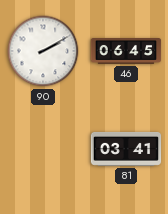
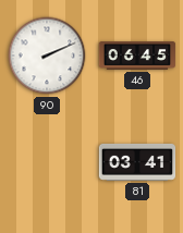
90: 2:10 -> 2:11
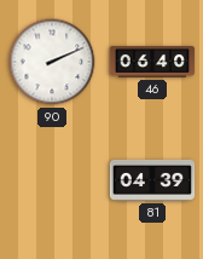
46: 06:45 -> 06:40
81: 03:41 -> 04:39
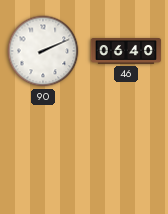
81: 04:39 -> none
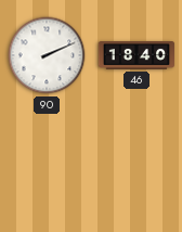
46: 06:40 -> 18:40
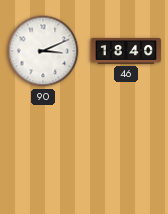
90: 2:11 -> 3:11
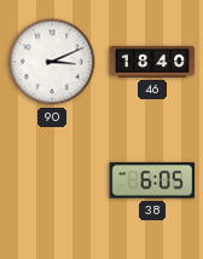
38: none -> 6:05
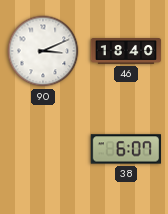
38: 6:05 -> 6:07
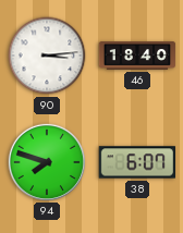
90: 3:11 -> 3:14
94: none -> 7:48
